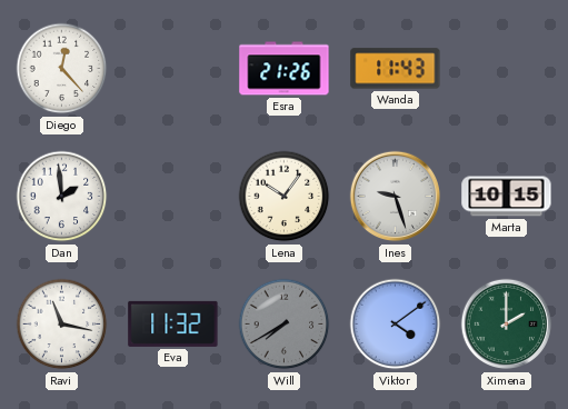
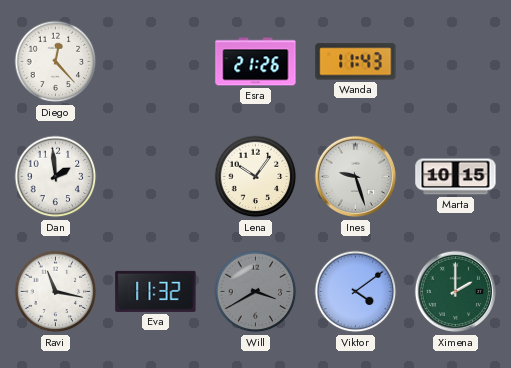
Will: 7:40 -> 3:40
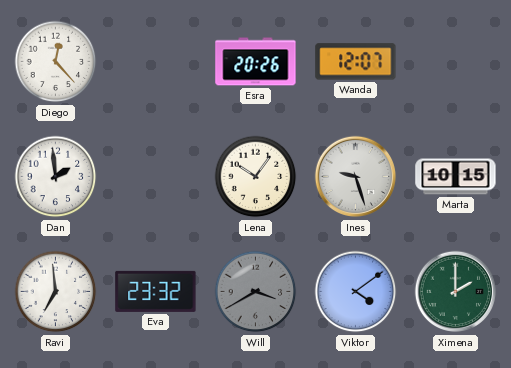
Esra: 21:26 -> 20:26
Wanda: 11:43 -> 12:07
Ravi: 11:17 -> 6:59
Eva: 11:32 -> 23:32
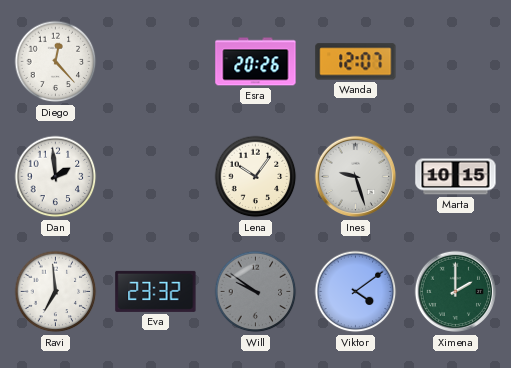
Will: 3:40 -> 9:51
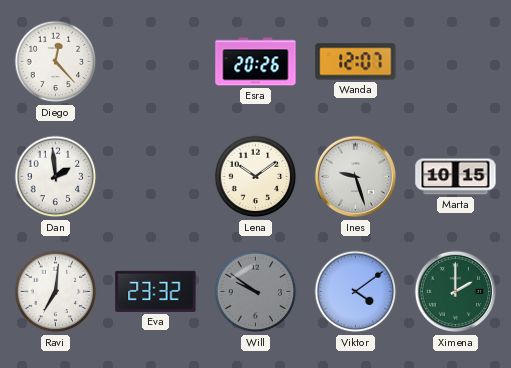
Lena: 10:06 -> 10:09
Ravi: 6:59 -> 7:01
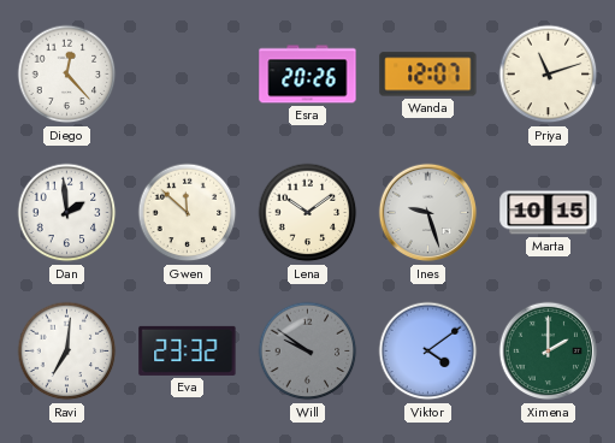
Priya: none -> 11:12
Gwen: none -> 11:52
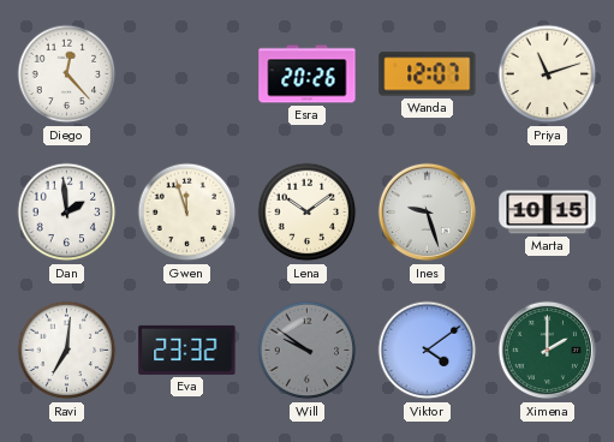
Gwen: 11:52 -> 11:57
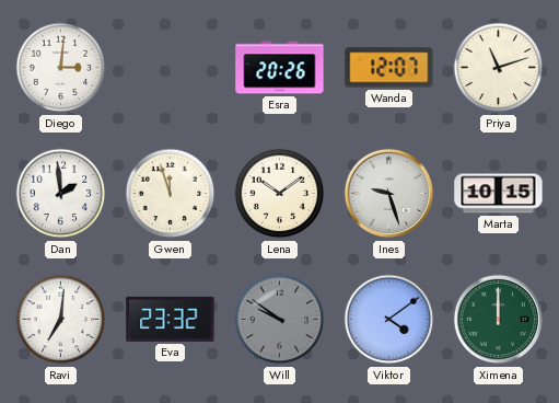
Diego: 12:23 -> 3:01
Ximena: 2:00 -> 12:00
